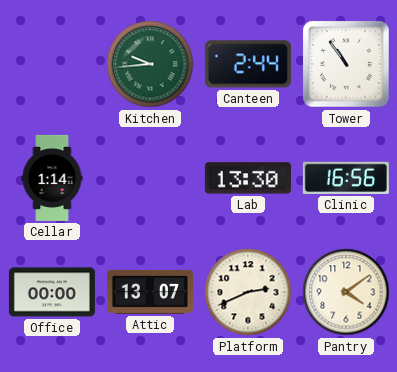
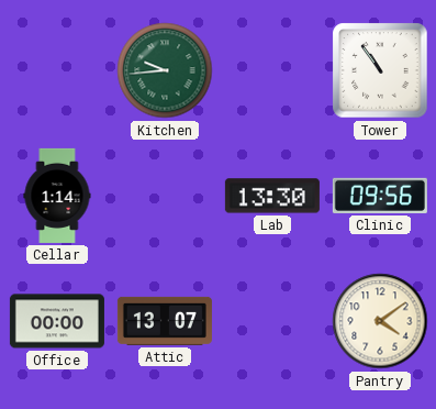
Canteen: 2:44 -> none
Clinic: 16:56 -> 09:56
Platform: 2:41 -> none
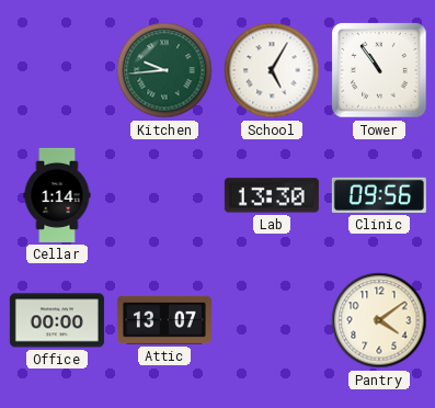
School: none -> 5:05
